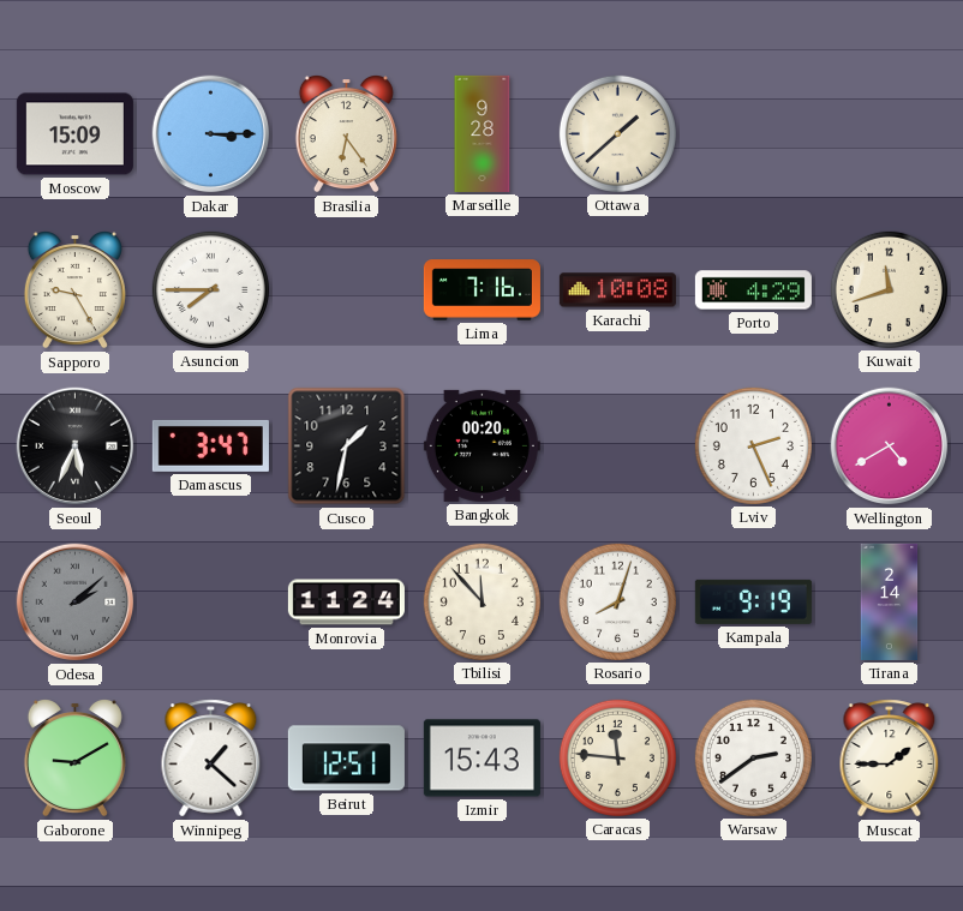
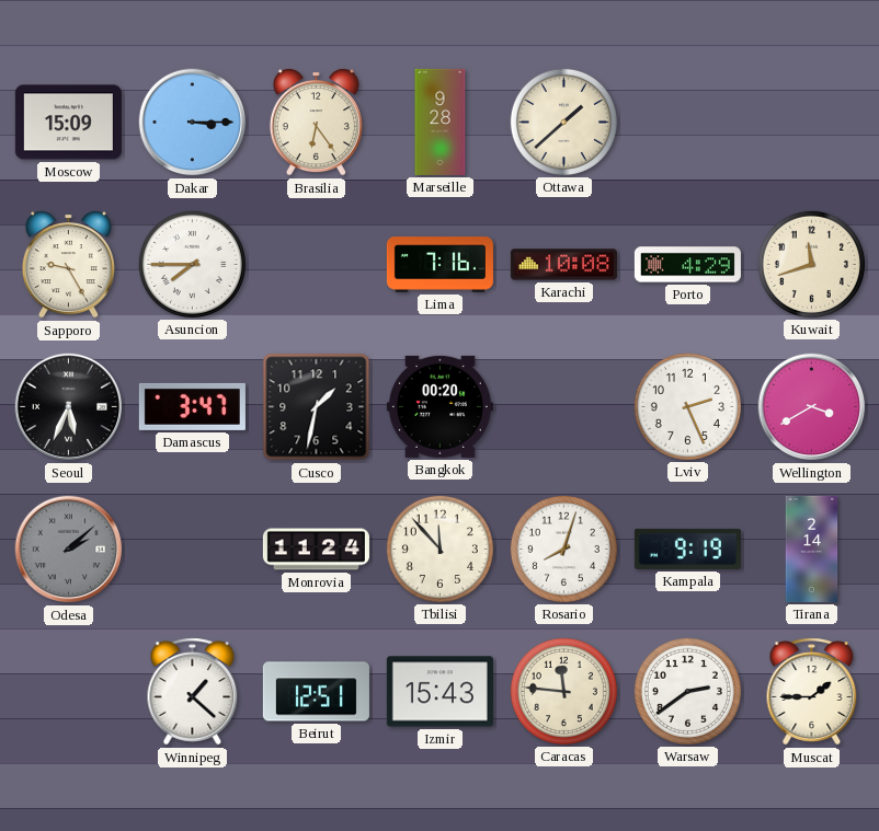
Wellington: 4:40 -> 3:40
Gaborone: 9:10 -> none
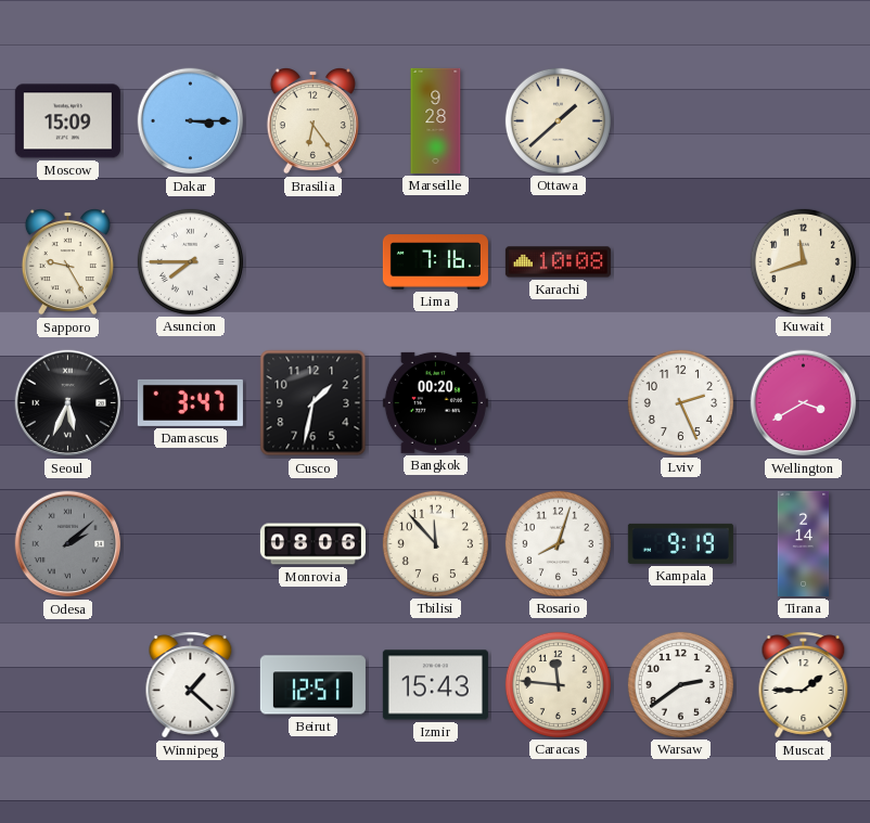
Porto: 4:29 -> none
Monrovia: 11:24 -> 08:06
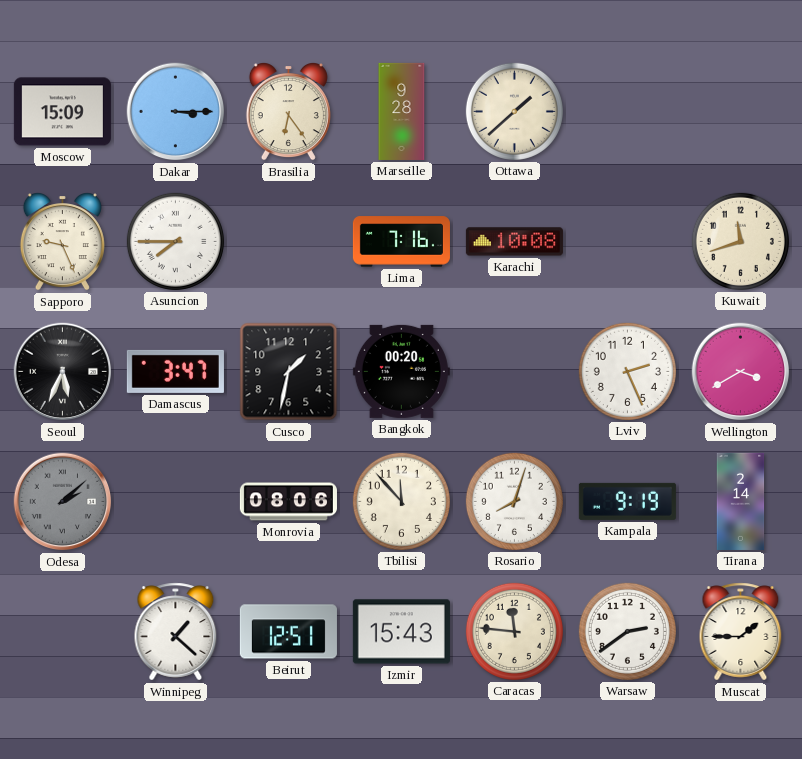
Sapporo: 9:25 -> 9:26
